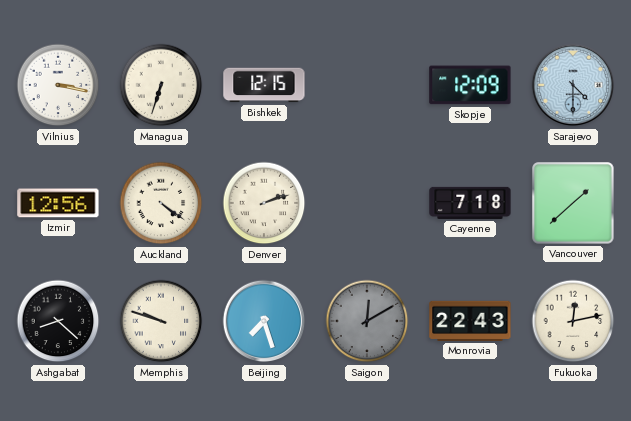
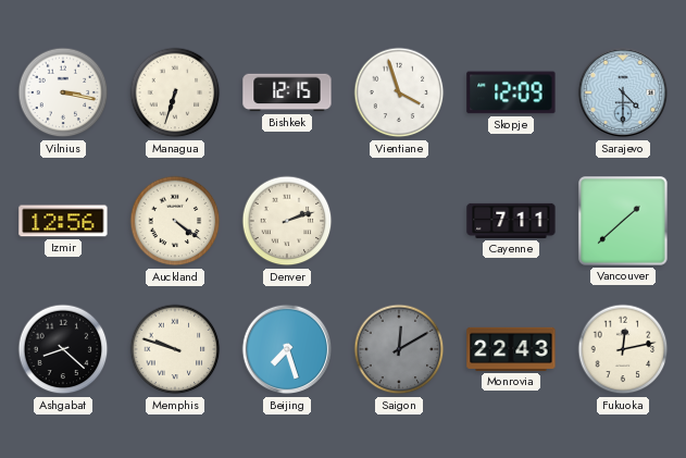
Vientiane: none -> 3:57
Cayenne: 7:18 -> 7:11
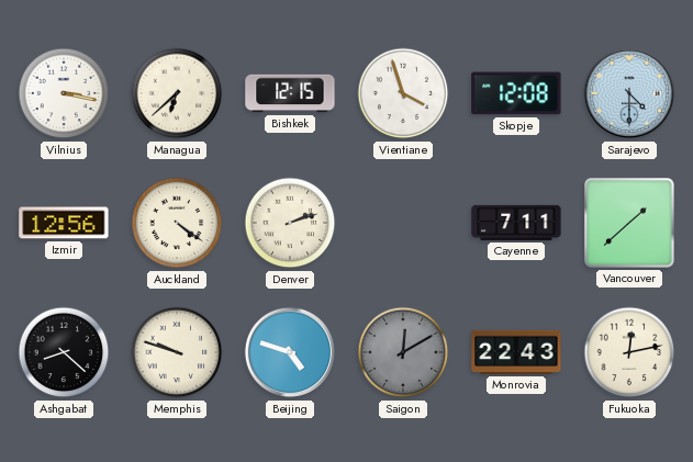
Managua: 6:33 -> 6:38
Skopje: 12:09 -> 12:08
Beijing: 7:27 -> 4:48
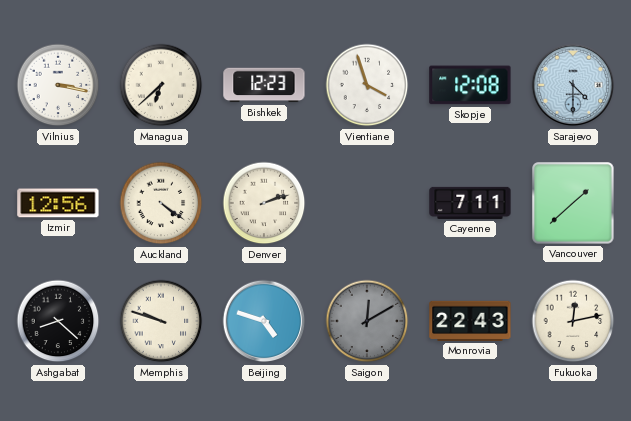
Bishkek: 12:15 -> 12:23
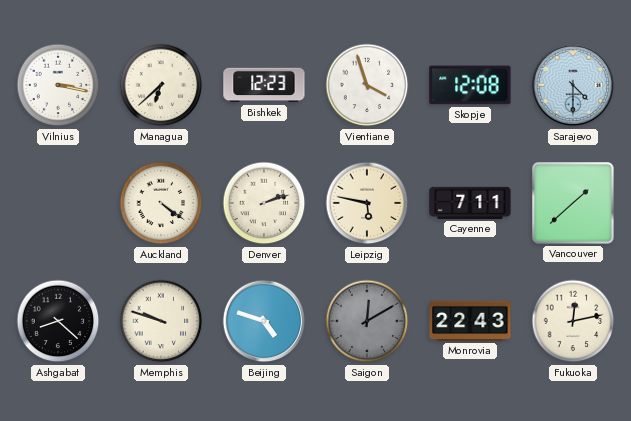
Izmir: 12:56 -> none
Leipzig: none -> 5:47
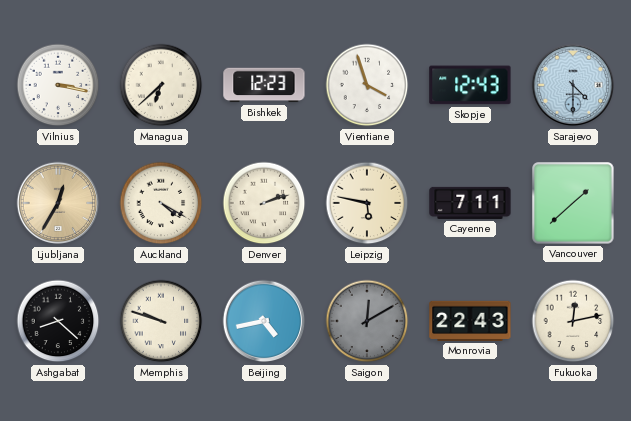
Skopje: 12:08 -> 12:43
Ljubljana: none -> 12:35
Auckland: 4:21 -> 4:20
Beijing: 4:48 -> 4:43
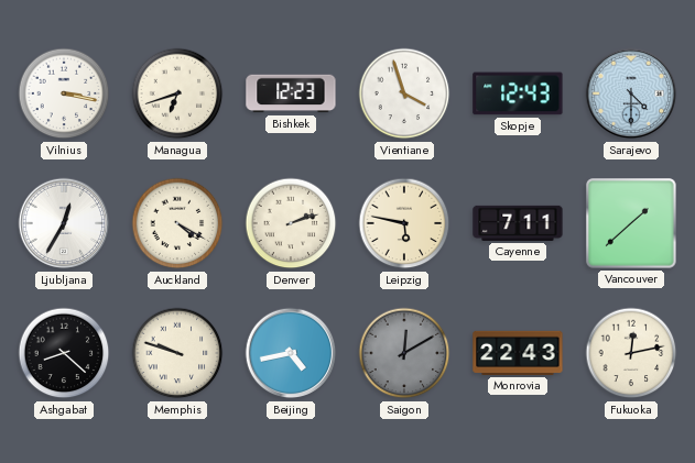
Managua: 6:38 -> 6:42
Ljubljana dial: champagne -> white
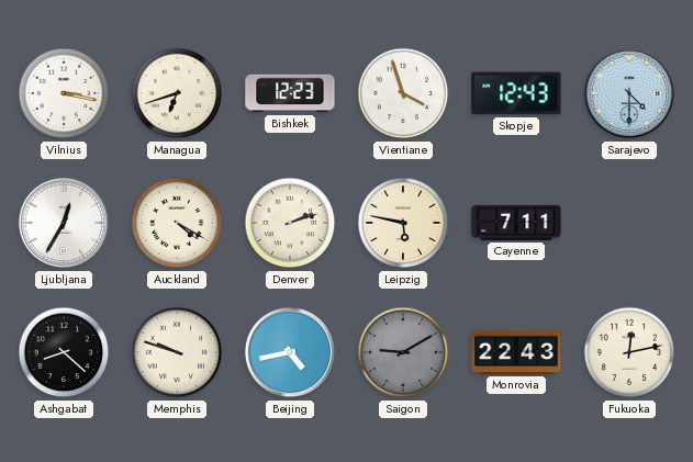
Vancouver: 1:38 -> none
Saigon: 12:10 -> 9:10
